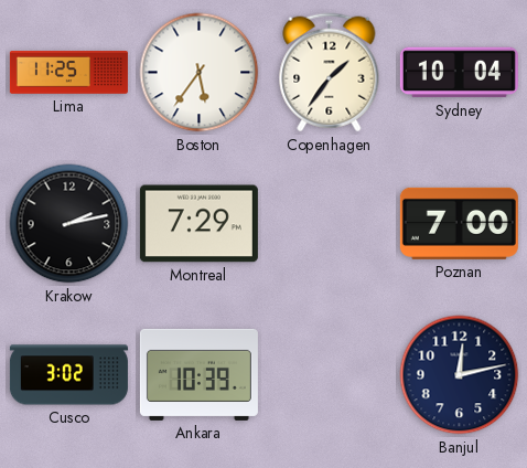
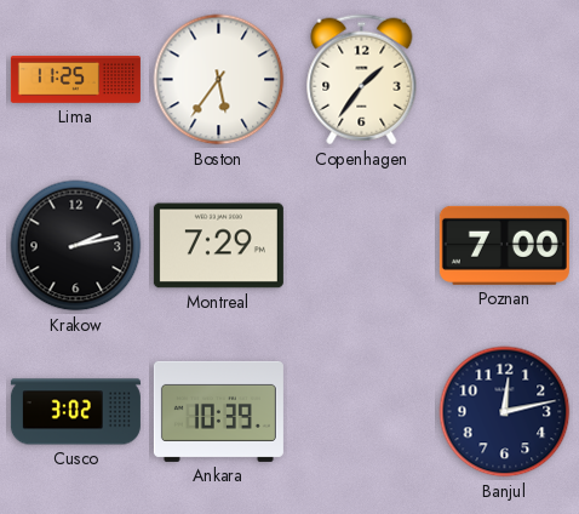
Sydney: 10:04 -> none
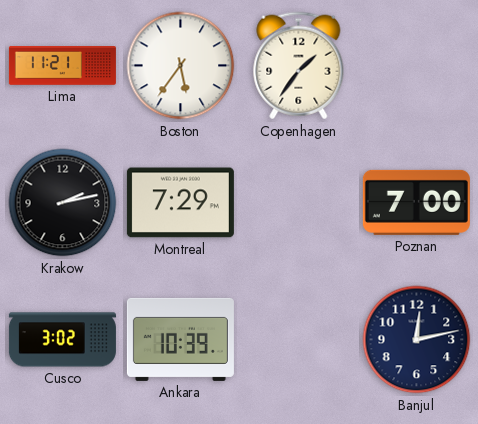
Lima: 11:25 -> 11:21
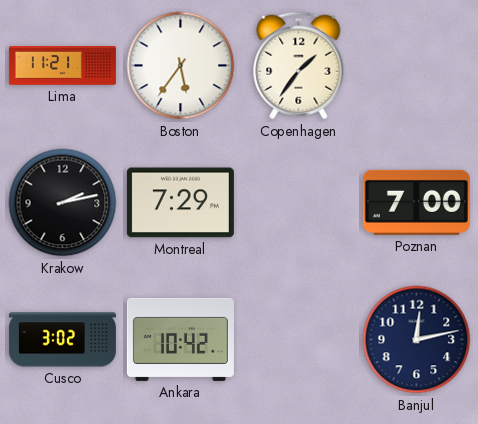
Ankara: 10:39 -> 10:42
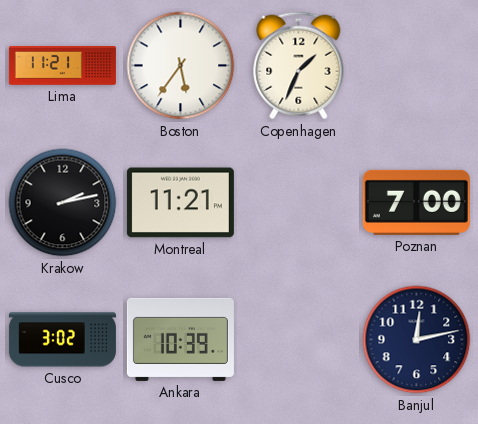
Copenhagen: 1:36 -> 1:34
Montreal: 7:29 -> 11:21
Ankara: 10:42 -> 10:39
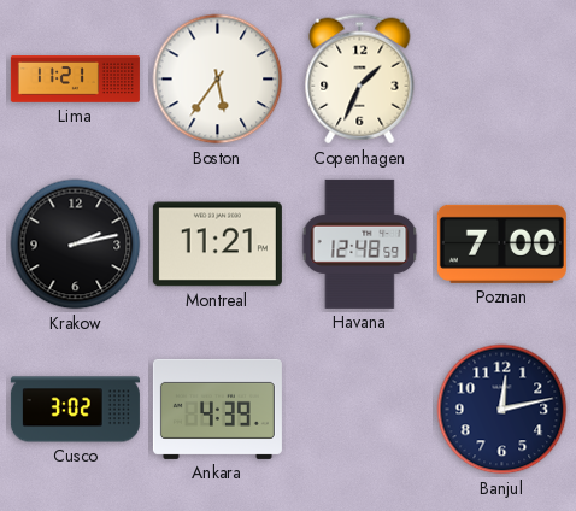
Havana: none -> 12:48
Ankara: 10:39 -> 4:39
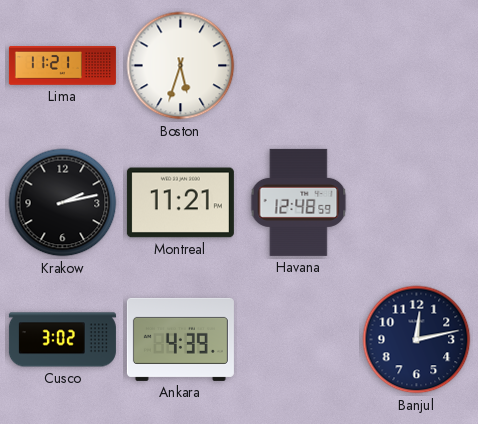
Boston: 5:36 -> 5:33
Copenhagen: 1:34 -> none
Poznan: 7:00 -> none
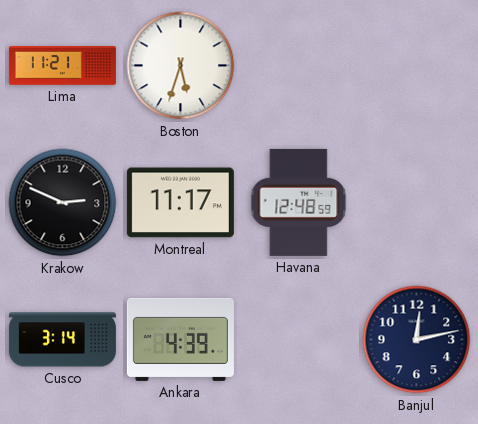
Krakow: 2:13 -> 2:49
Montreal: 11:21 -> 11:17
Cusco: 3:02 -> 3:14
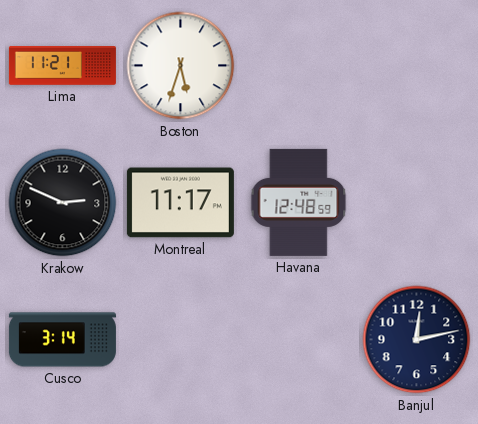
Ankara: 4:39 -> none
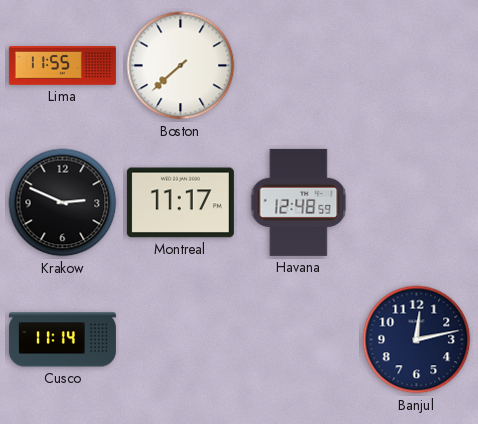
Lima: 11:21 -> 11:55
Boston: 5:33 -> 7:38
Cusco: 3:14 -> 11:14
